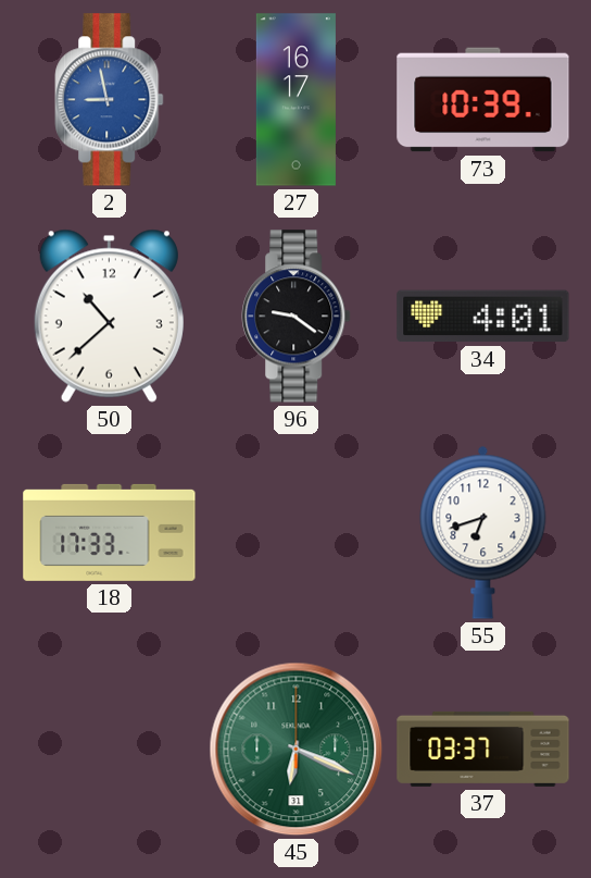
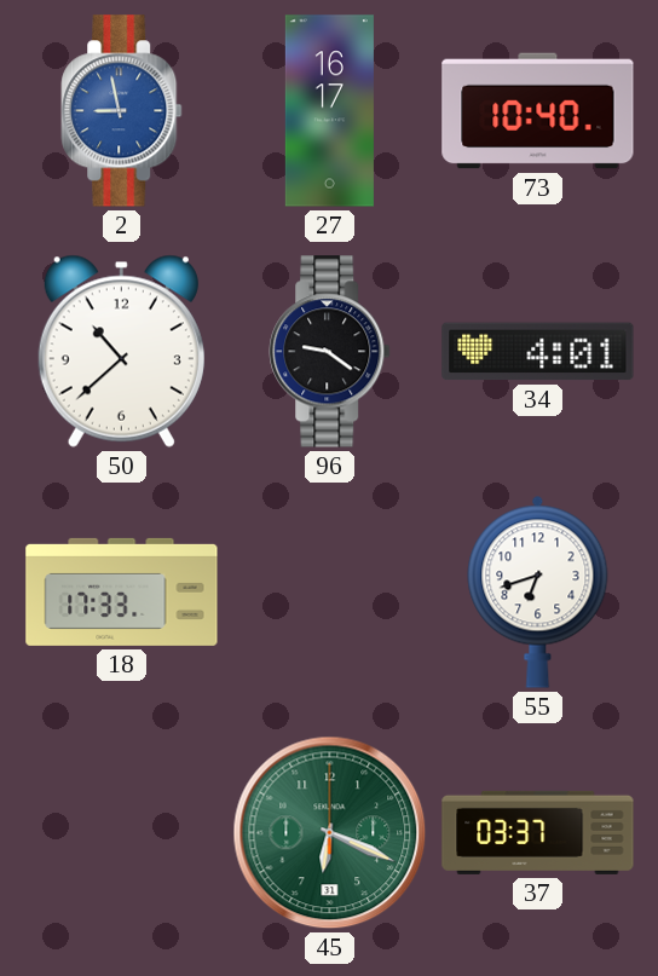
73: 10:39 -> 10:40
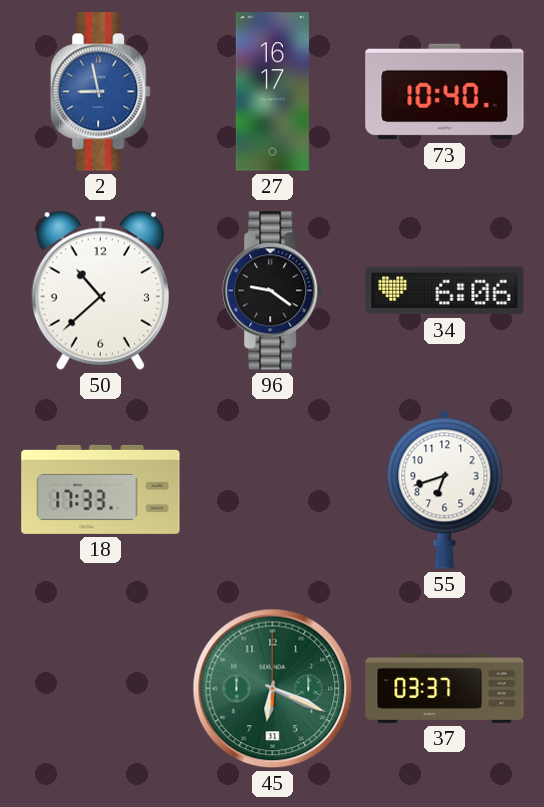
34: 4:01 -> 6:06
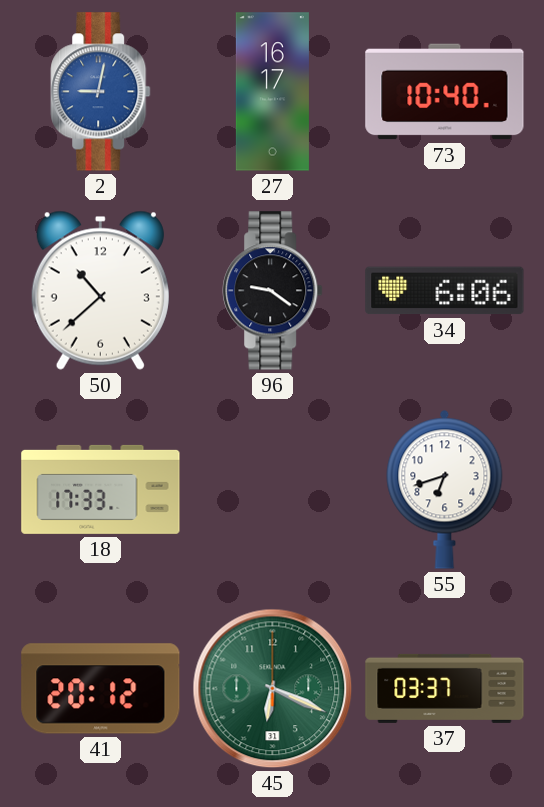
2: 8:58 -> 9:02
41: none -> 20:12
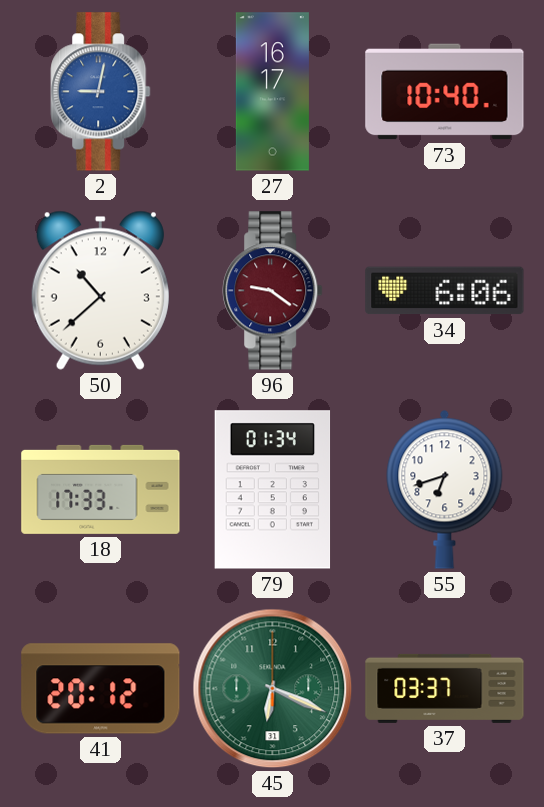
96 dial: black -> burgundy
79: none -> 01:34
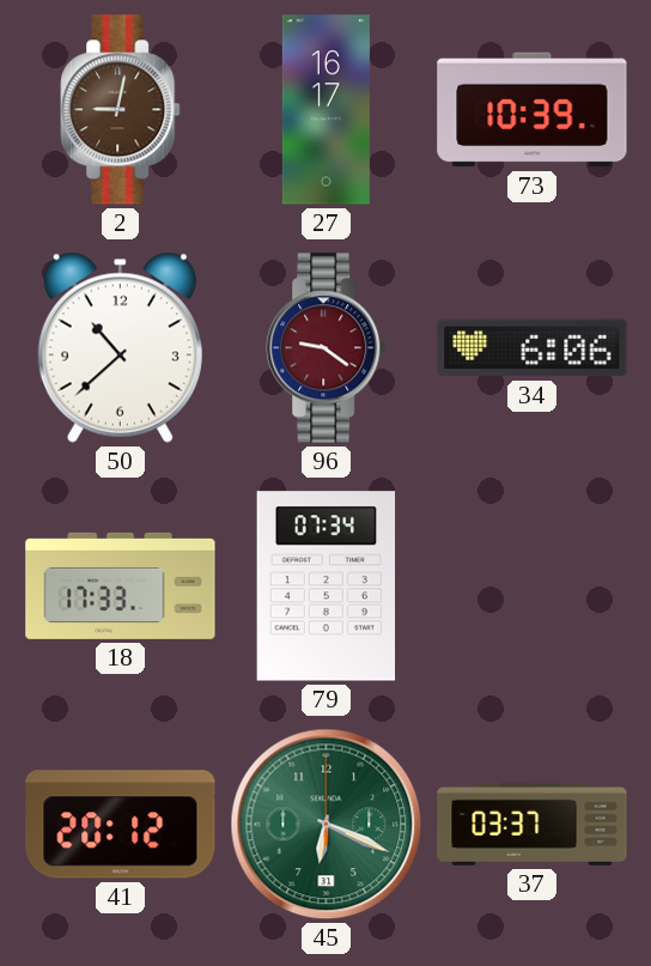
2 dial: blue -> brown
73: 10:40 -> 10:39
79: 01:34 -> 07:34
55: 6:42 -> none
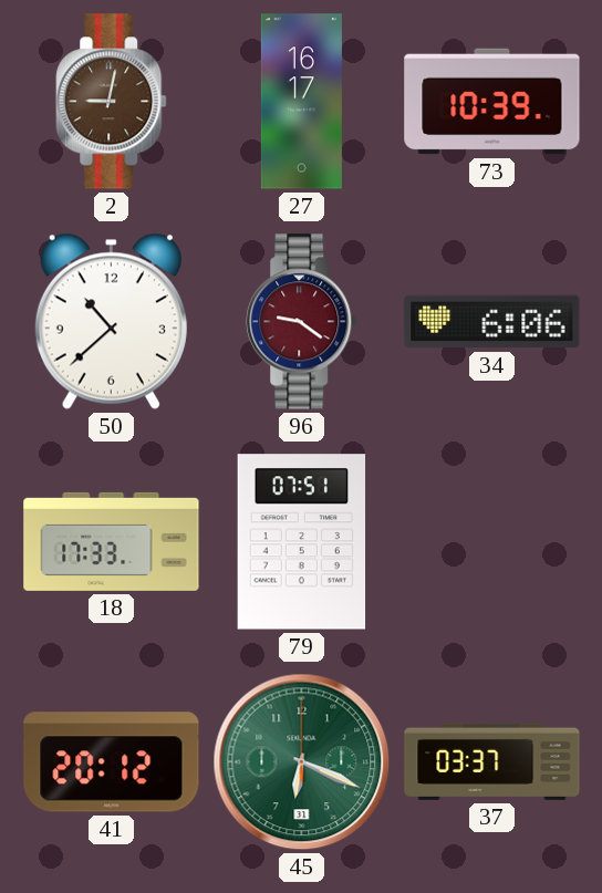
79: 07:34 -> 07:51
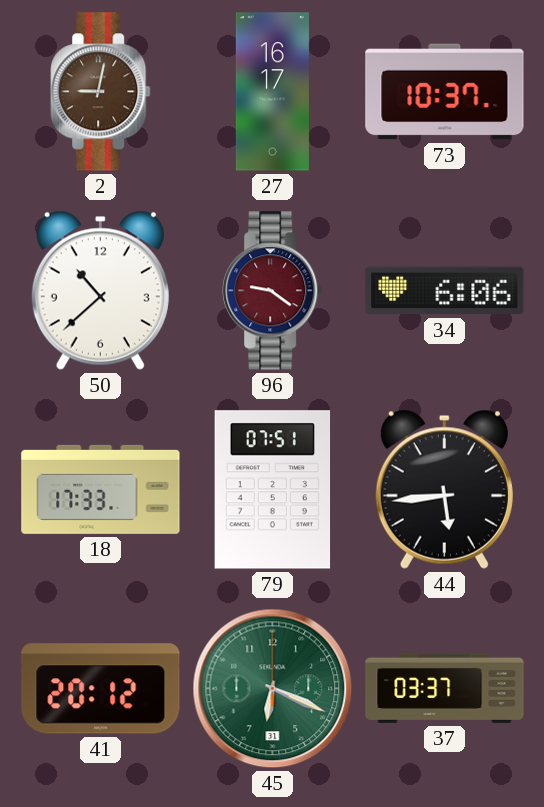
73: 10:39 -> 10:37
44: none -> 5:44
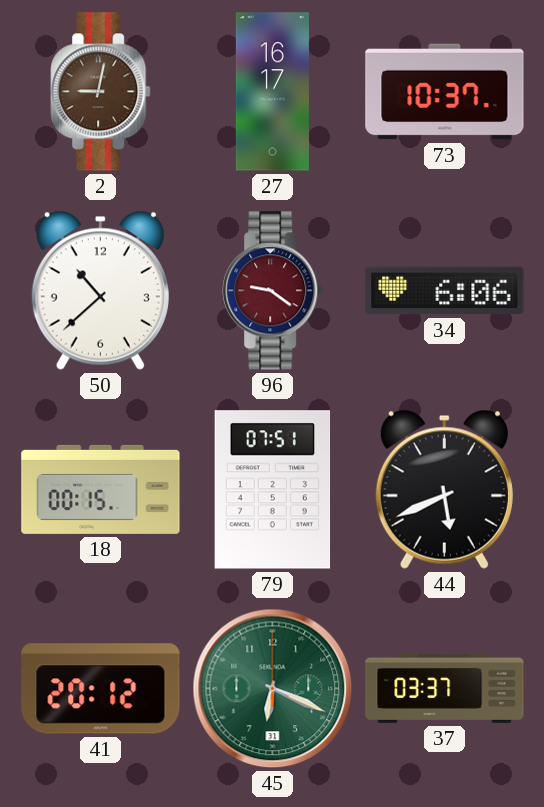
18: 17:33 -> 00:15
44: 5:44 -> 5:41
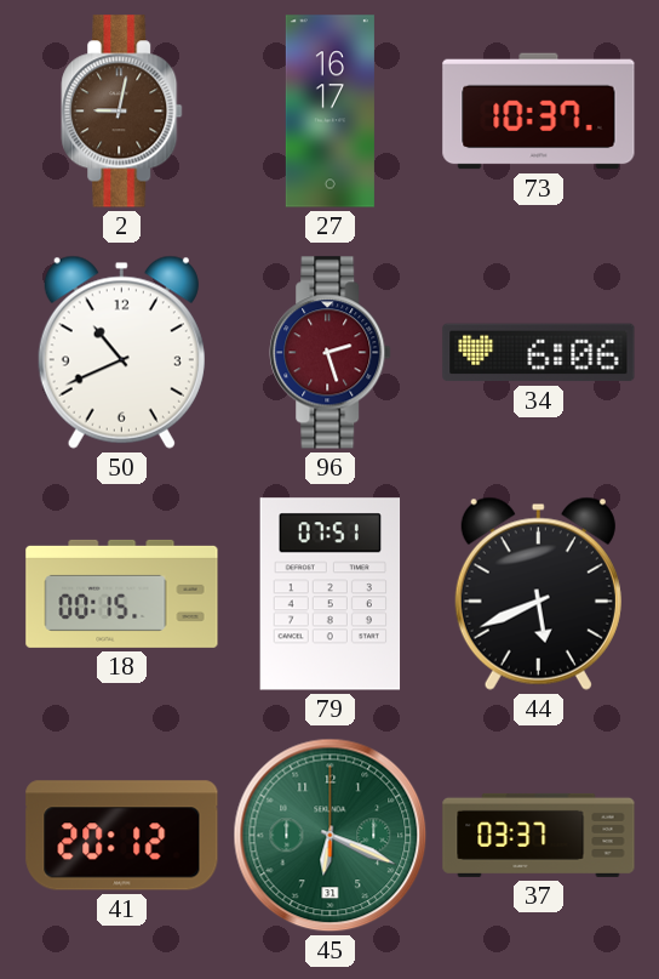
50: 10:38 -> 10:41
96: 9:21 -> 2:27
